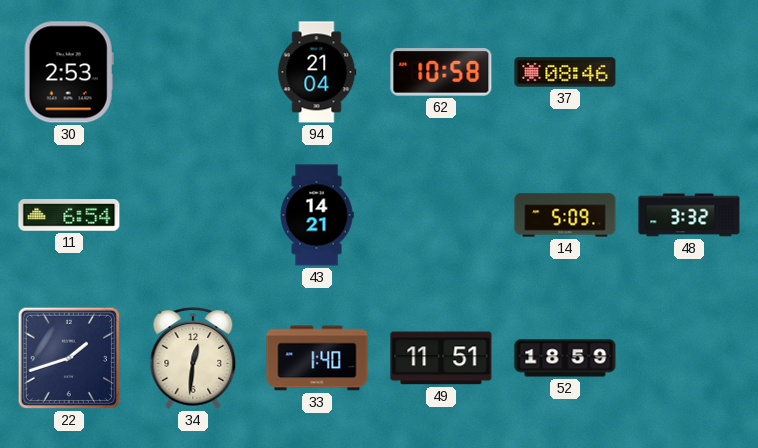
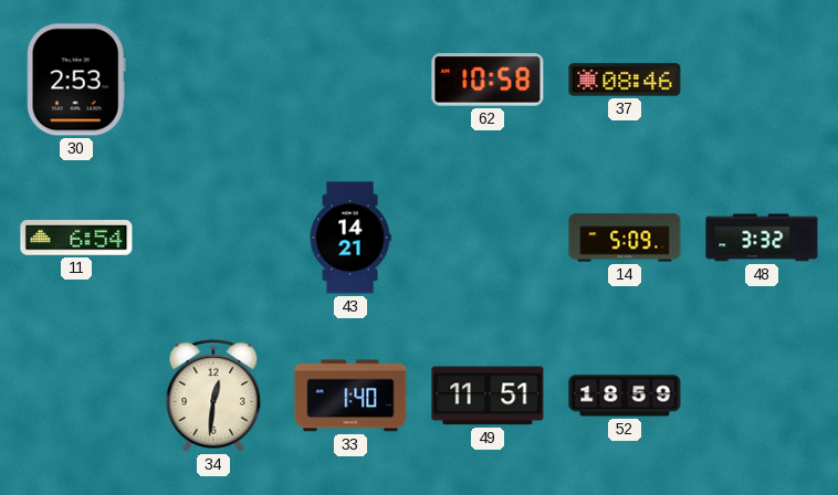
94: 21:04 -> none
22: 1:42 -> none
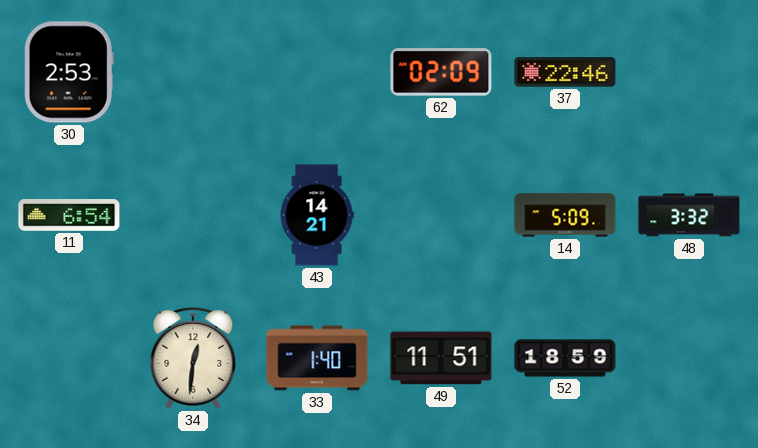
62: 10:58 -> 02:09
37: 08:46 -> 22:46
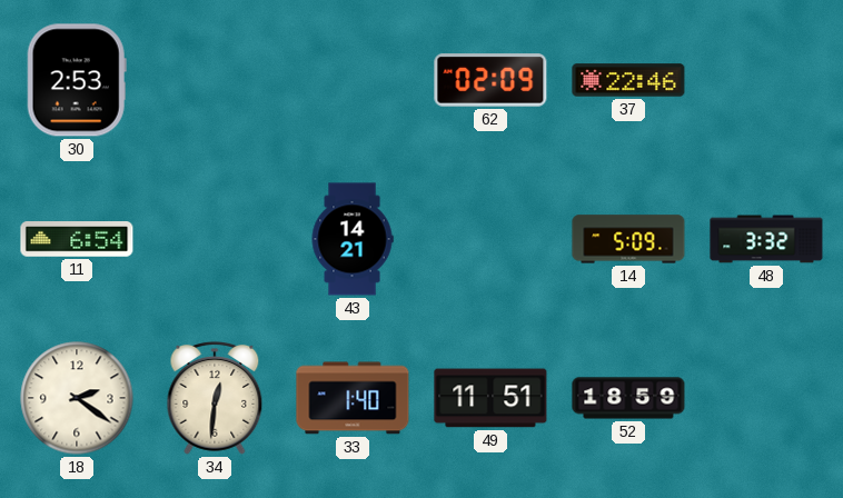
18: none -> 2:21
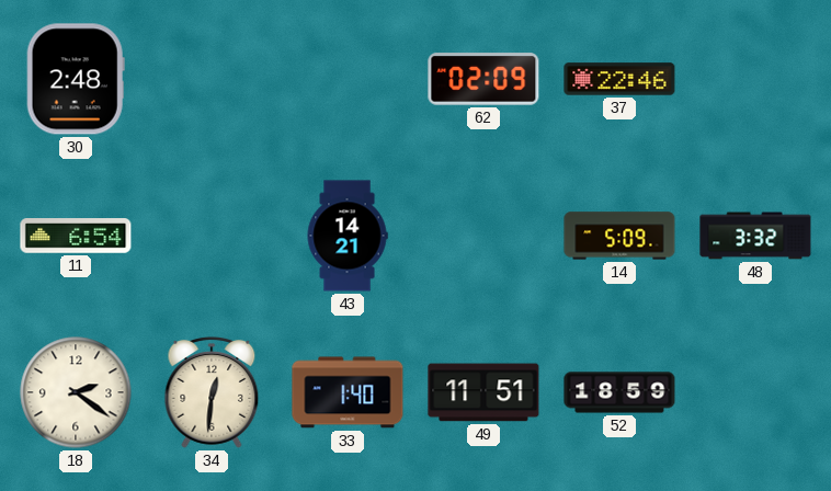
30: 2:53 -> 2:48
